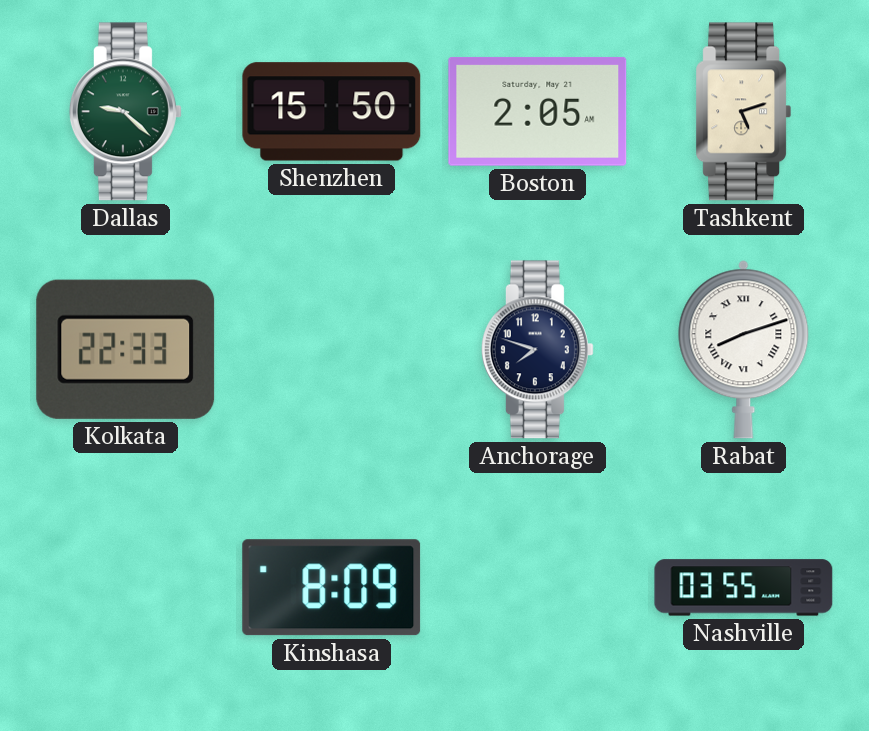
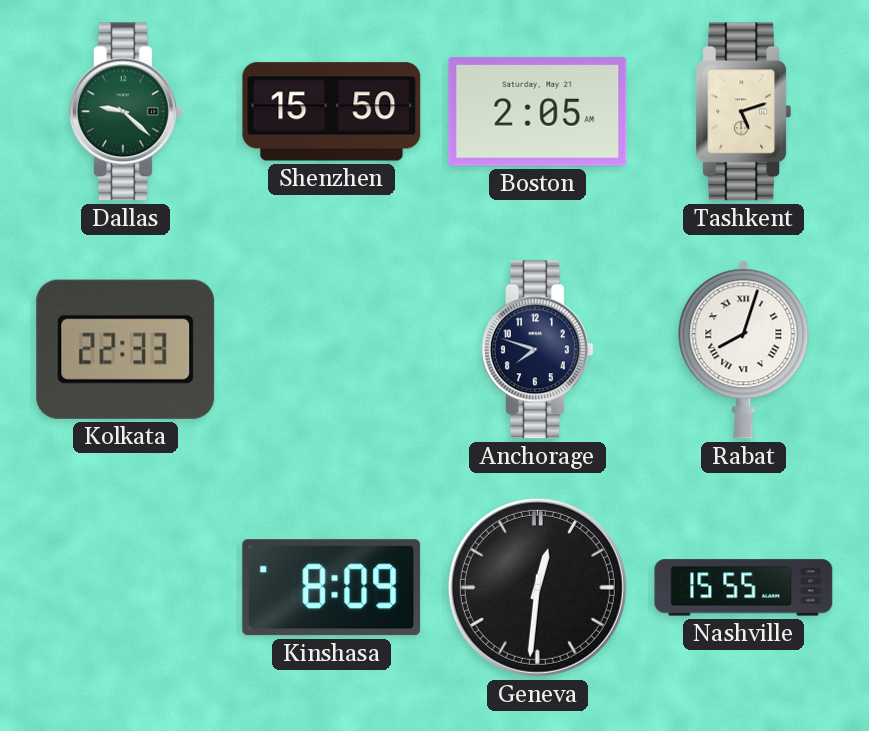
Rabat: 8:12 -> 8:03
Geneva: none -> 12:31
Nashville: 03:55 -> 15:55
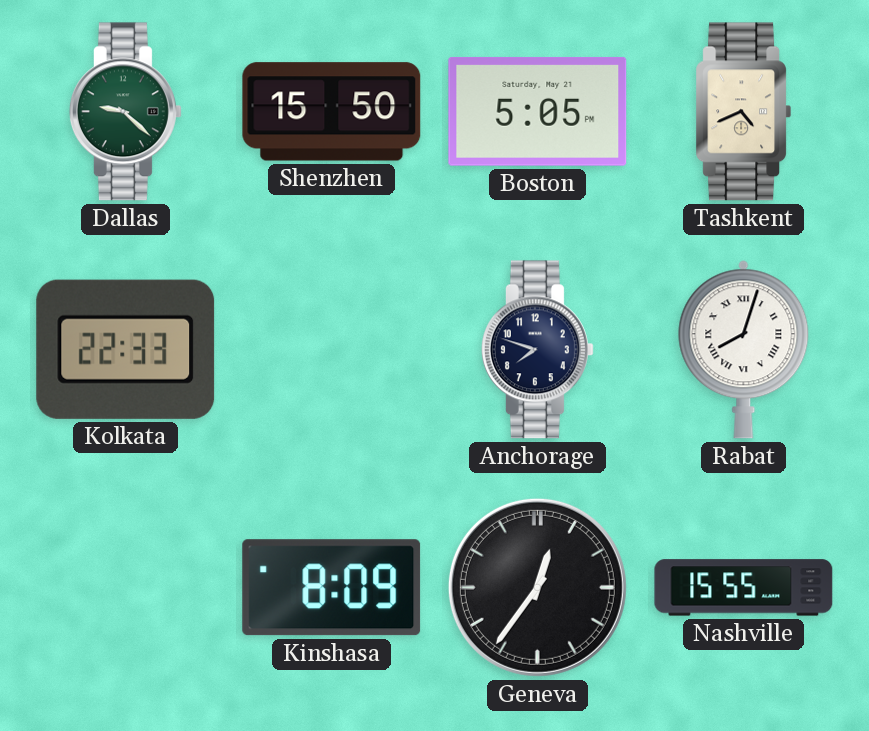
Boston: 2:05 -> 5:05
Tashkent: 5:12 -> 4:41
Geneva: 12:31 -> 12:36
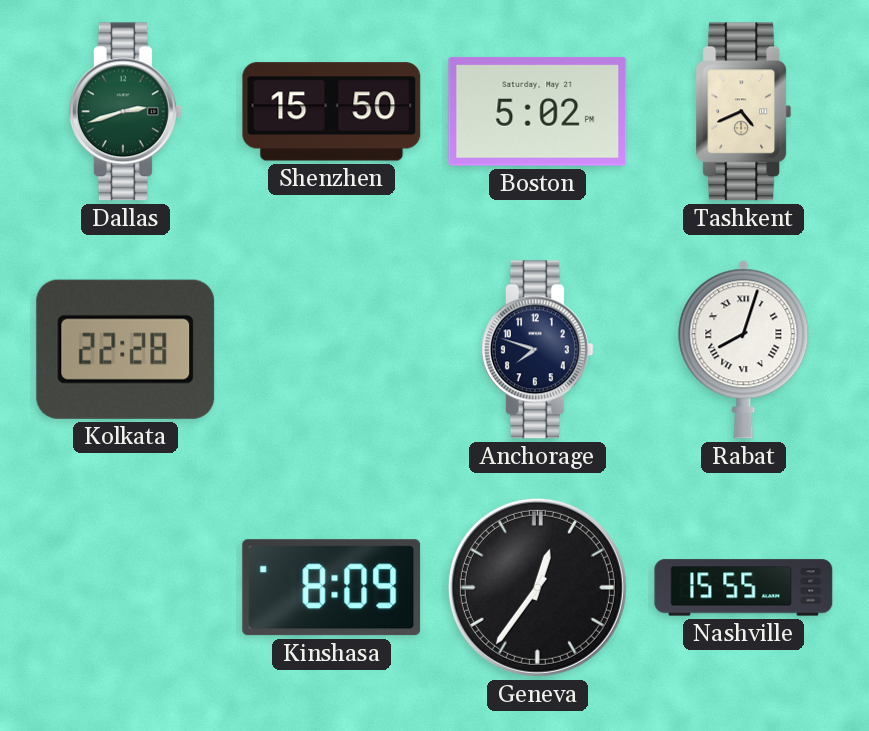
Dallas: 9:22 -> 2:42
Boston: 5:05 -> 5:02
Kolkata: 22:33 -> 22:28
